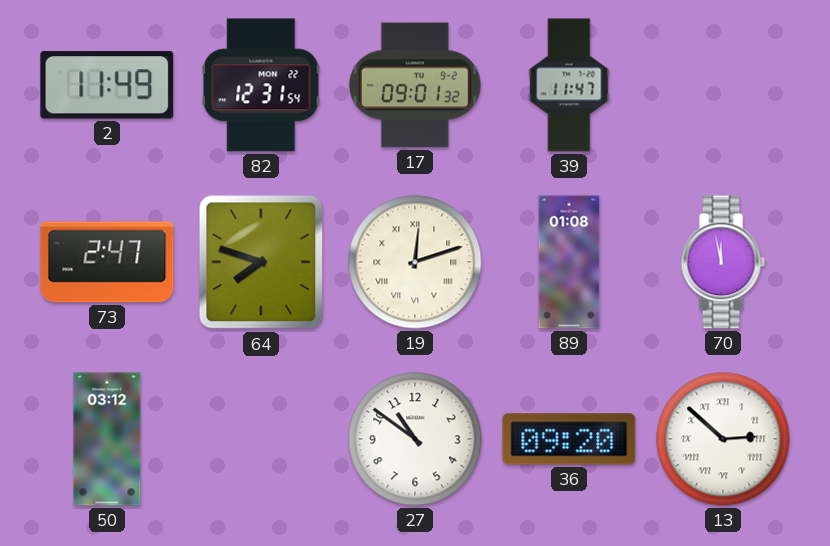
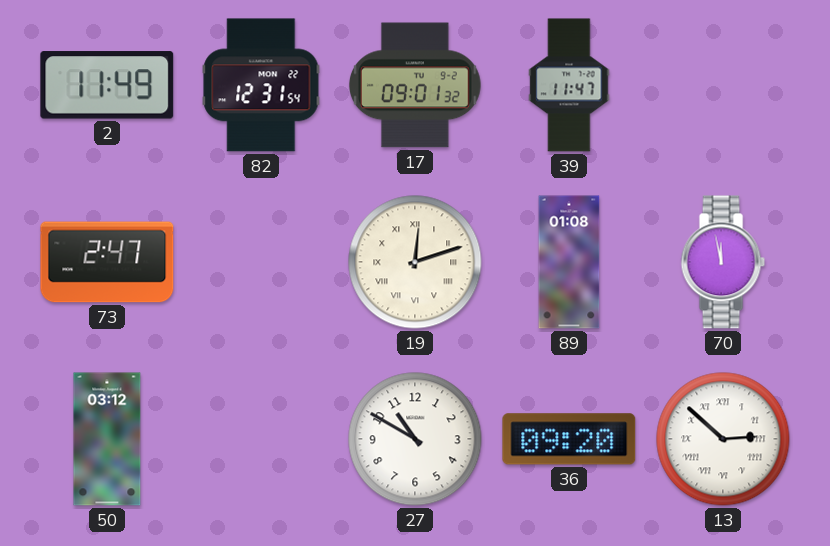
64: 7:48 -> none
27: 10:51 -> 10:50
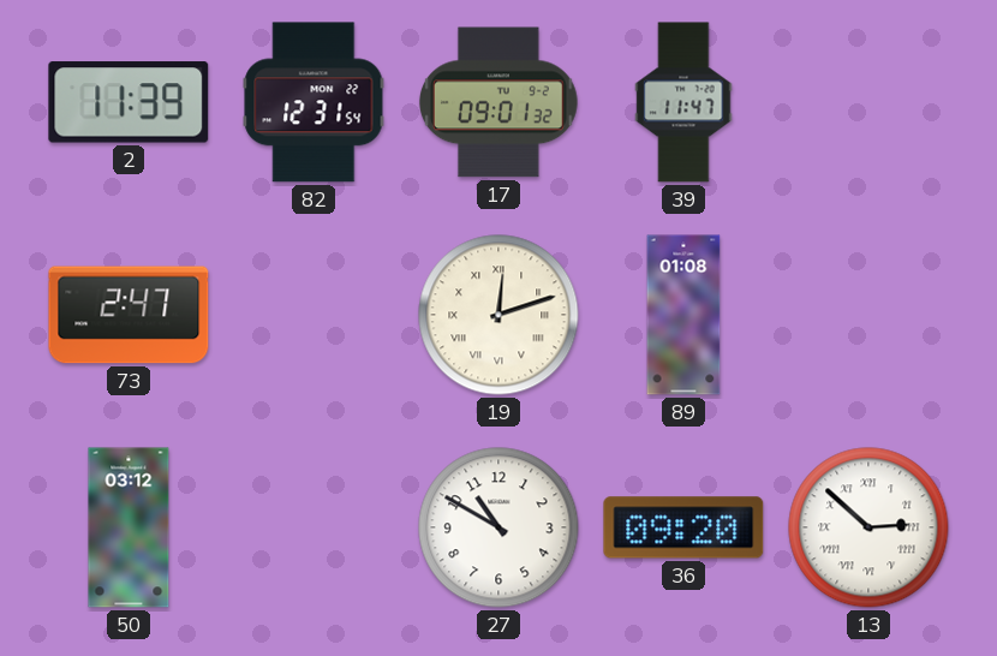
2: 11:49 -> 11:39
70: 11:58 -> none
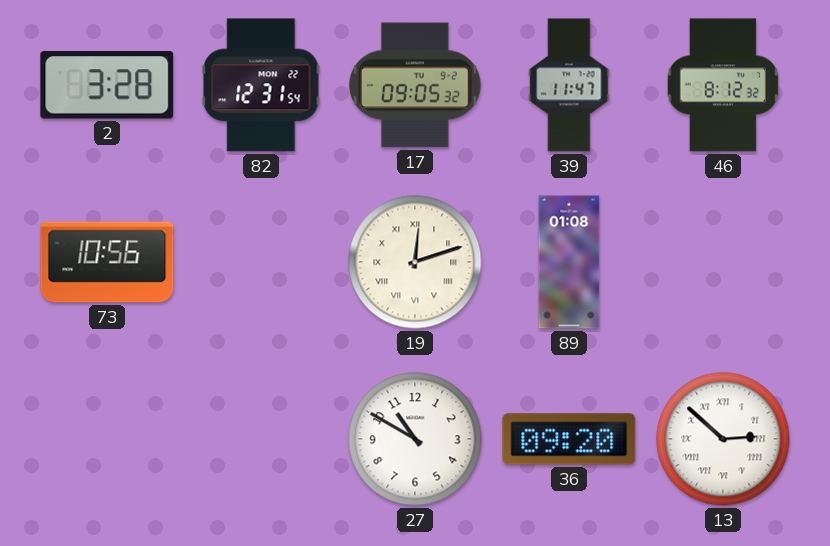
2: 11:39 -> 3:28
17: 09:01 -> 09:05
46: none -> 8:12
73: 2:47 -> 10:56
50: 03:12 -> none
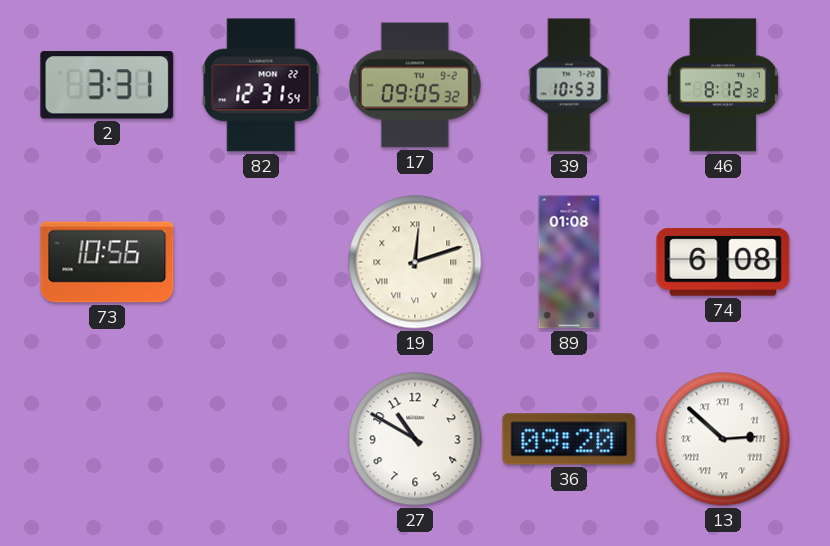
2: 3:28 -> 3:31
39: 11:47 -> 10:53
74: none -> 6:08
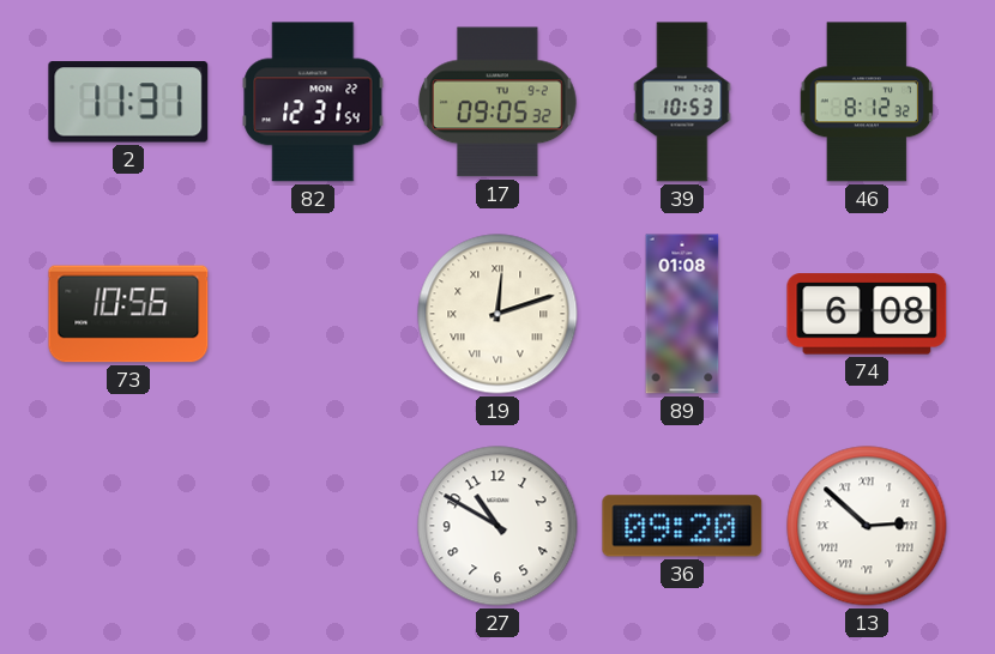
2: 3:31 -> 11:31
